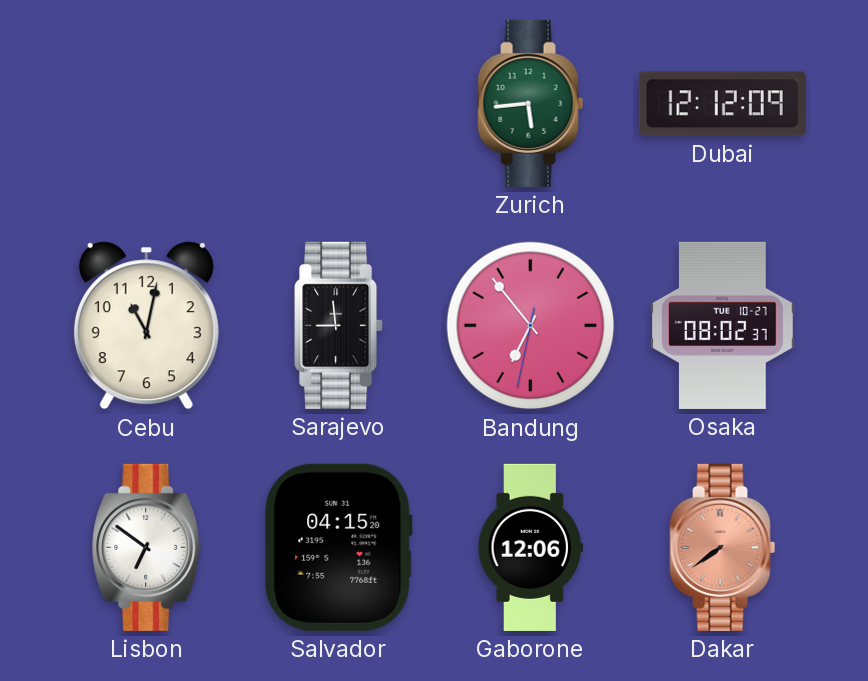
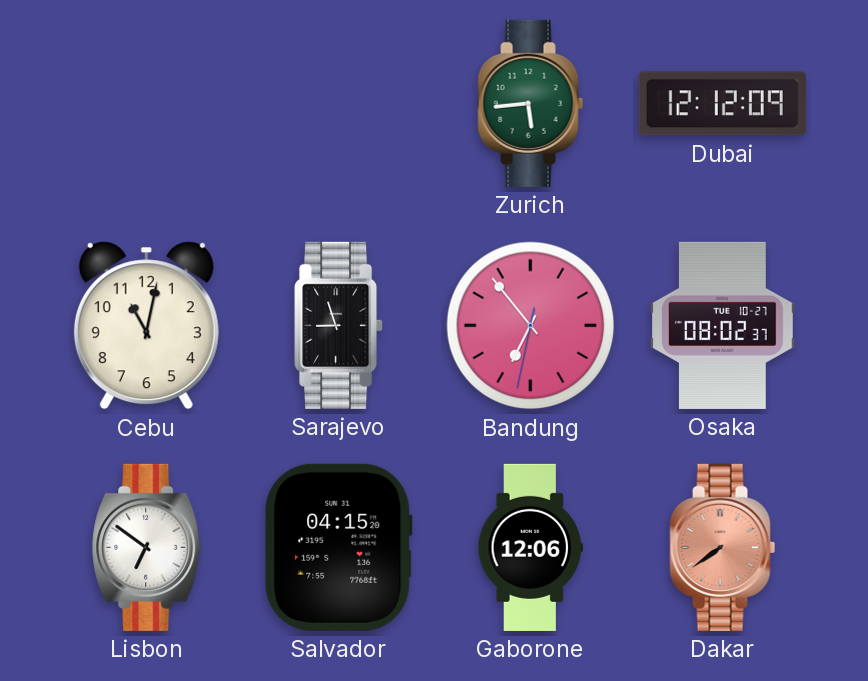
Sarajevo: 8:59 -> 8:57
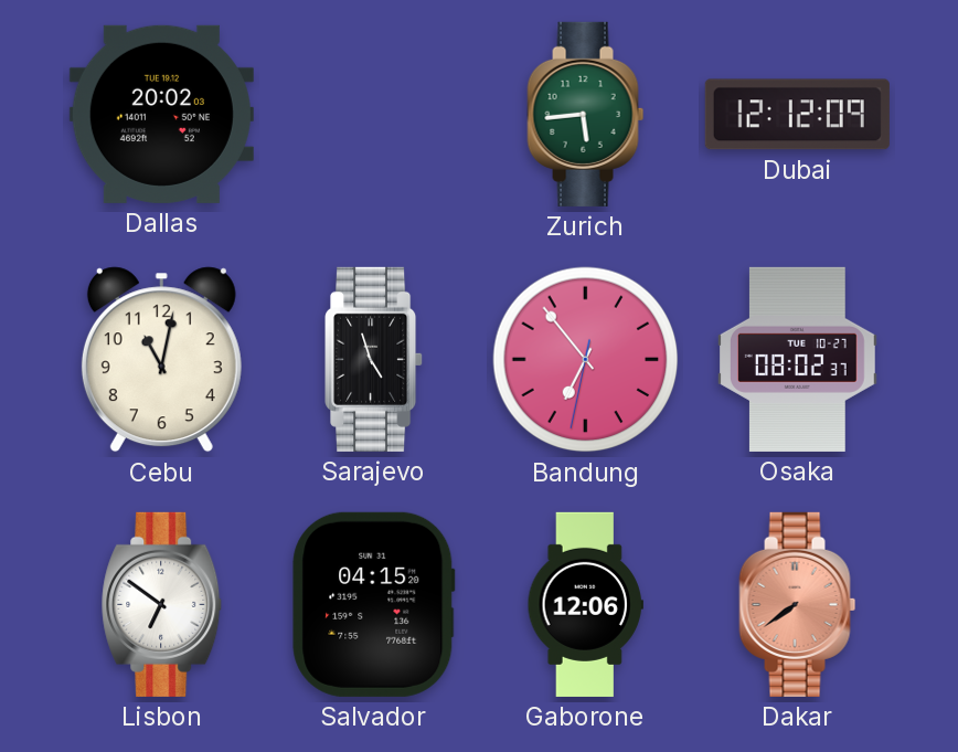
Dallas: none -> 20:02
Sarajevo: 8:57 -> 4:57
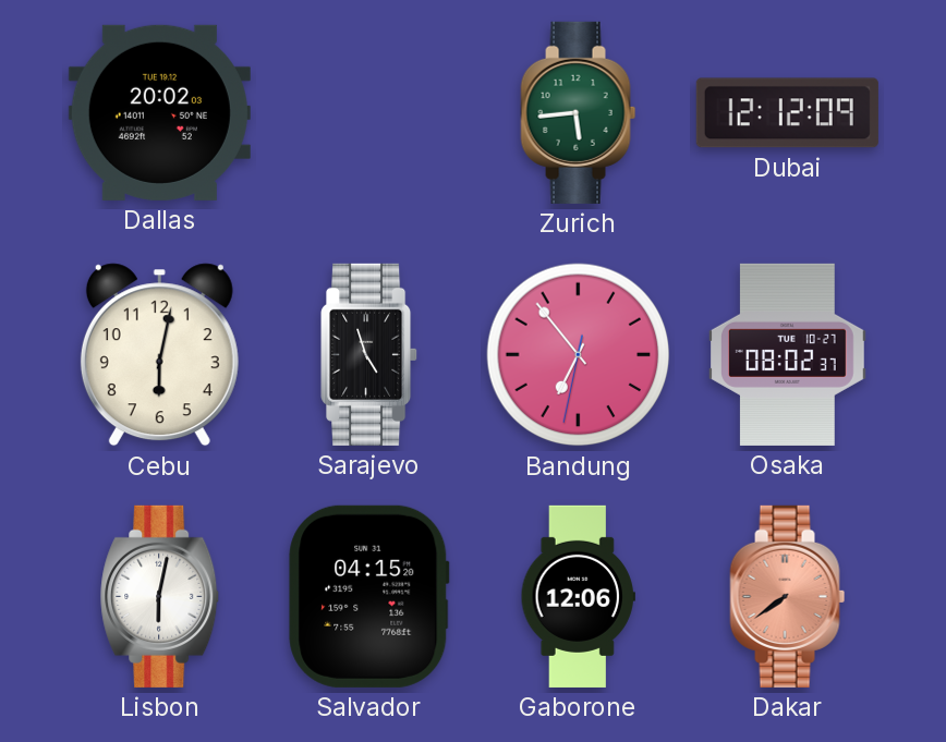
Cebu: 11:02 -> 6:02
Lisbon: 6:51 -> 6:02
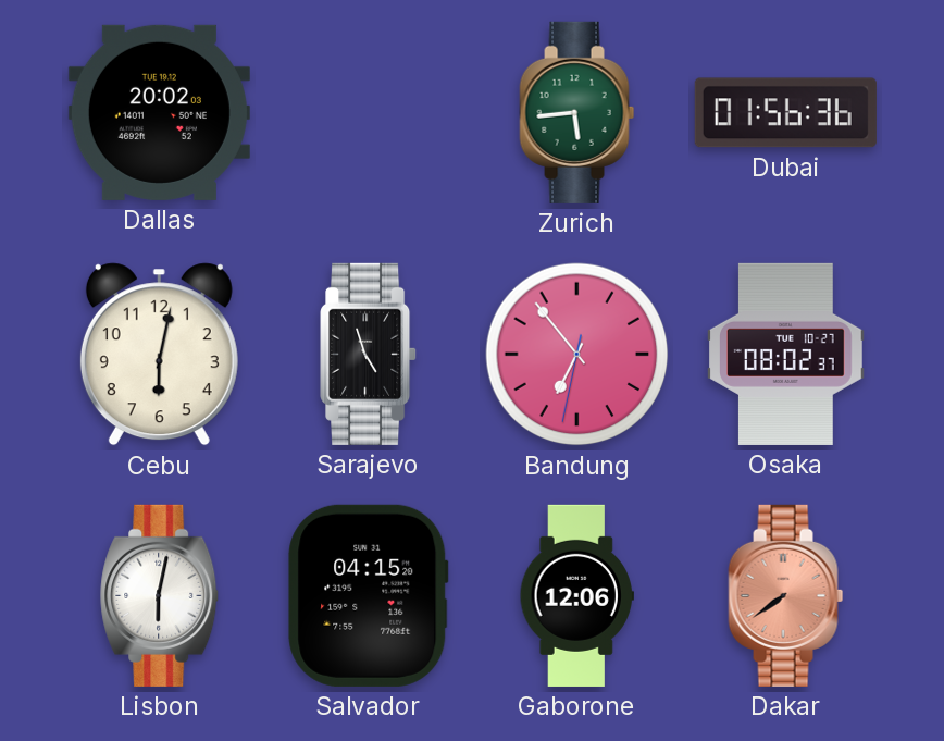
Dubai: 12:12 -> 01:56
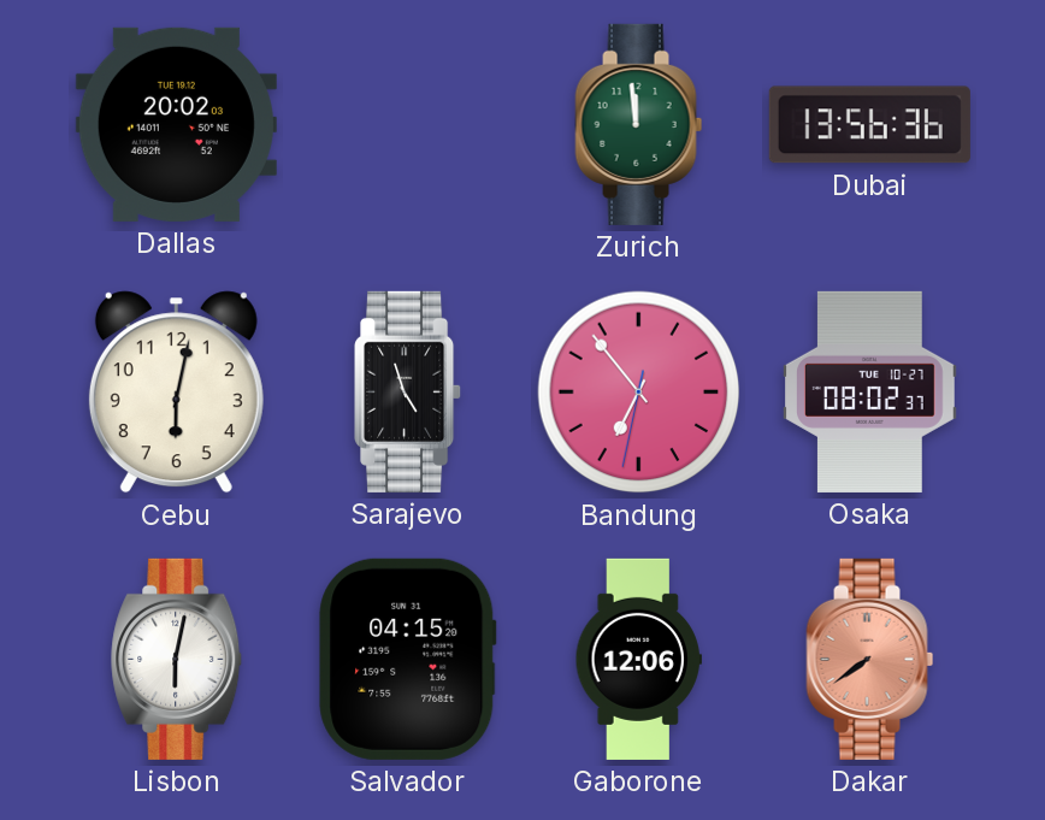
Zurich: 5:44 -> 11:59
Dubai: 01:56 -> 13:56
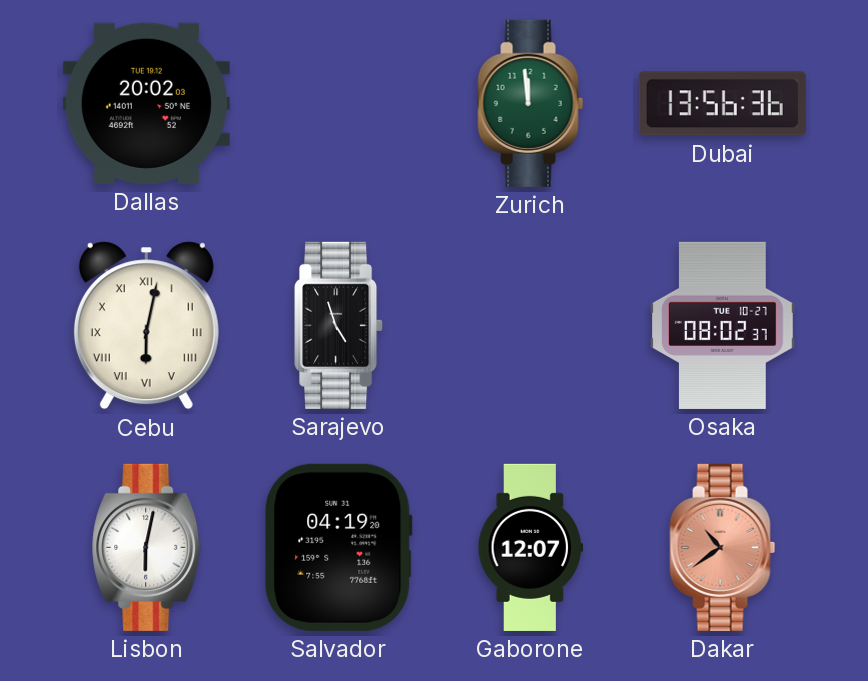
Cebu numerals: Arabic -> Roman
Bandung: 6:53 -> none
Salvador: 04:15 -> 04:19
Gaborone: 12:06 -> 12:07
Dakar: 7:39 -> 10:39
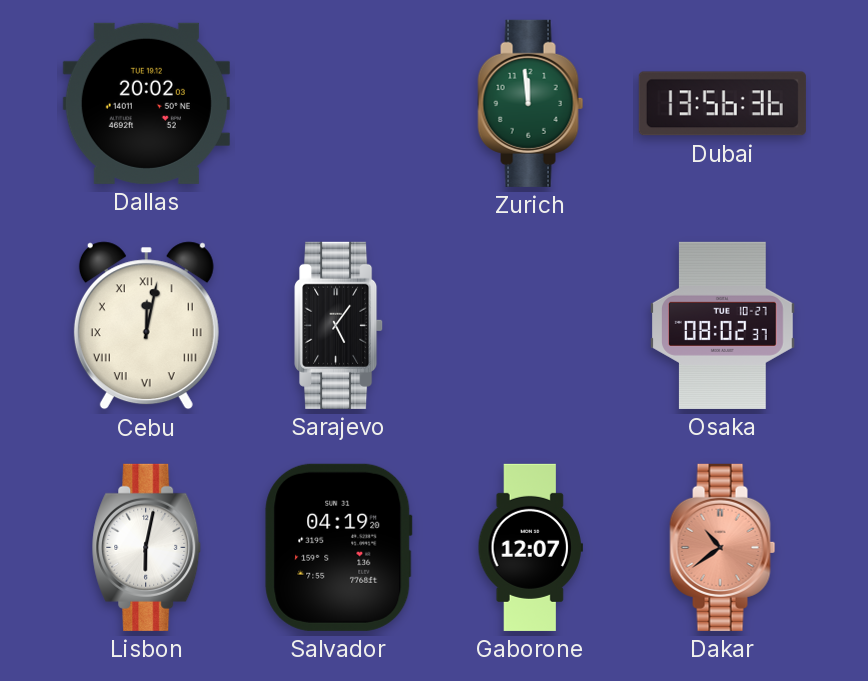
Cebu: 6:02 -> 12:02
Sarajevo: 4:57 -> 5:06
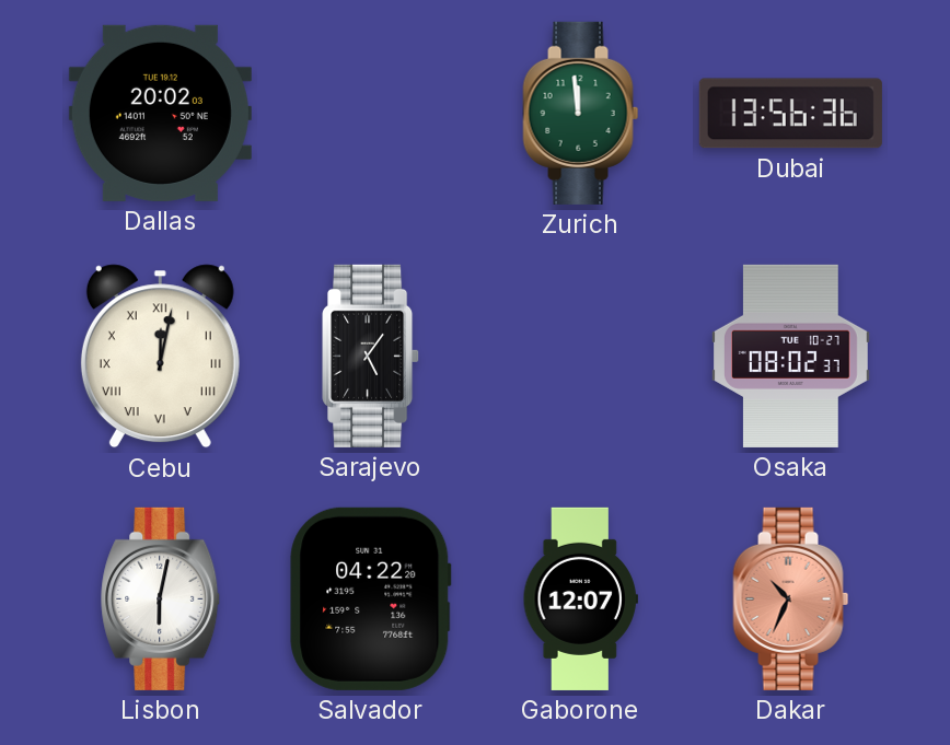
Salvador: 04:19 -> 04:22
Dakar: 10:39 -> 10:34
